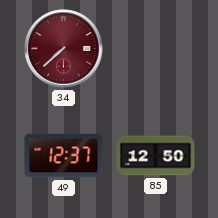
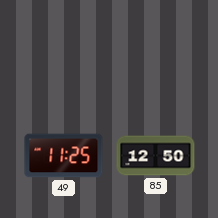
34: 7:38 -> none
49: 12:37 -> 11:25
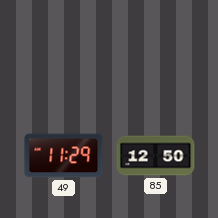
49: 11:25 -> 11:29
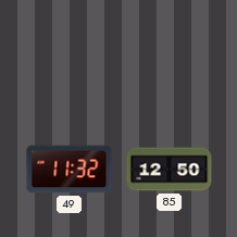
49: 11:29 -> 11:32
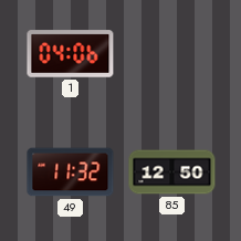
1: none -> 04:06
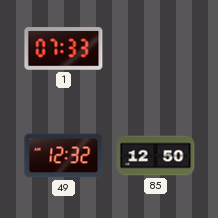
1: 04:06 -> 07:33
49: 11:32 -> 12:32
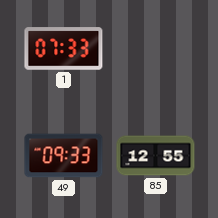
49: 12:32 -> 09:33
85: 12:50 -> 12:55
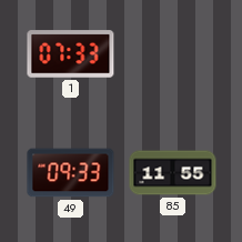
85: 12:55 -> 11:55
